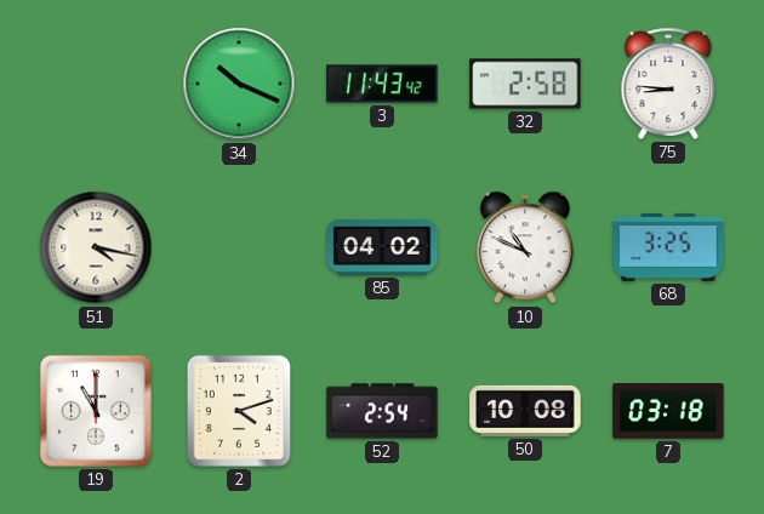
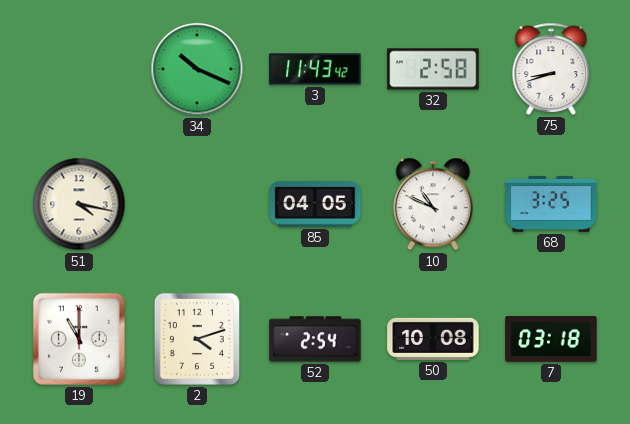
75: 8:46 -> 8:42
85: 04:02 -> 04:05
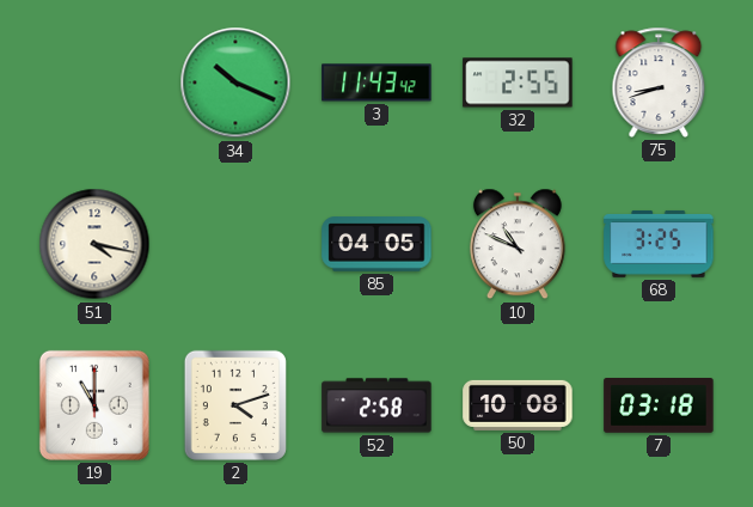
32: 2:58 -> 2:55
52: 2:54 -> 2:58
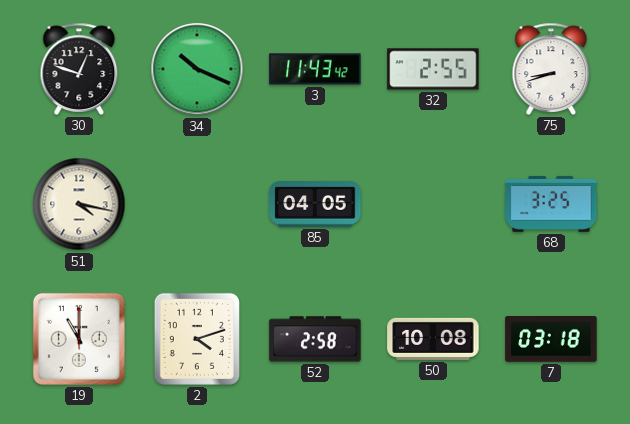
30: none -> 12:48
10: 10:49 -> none
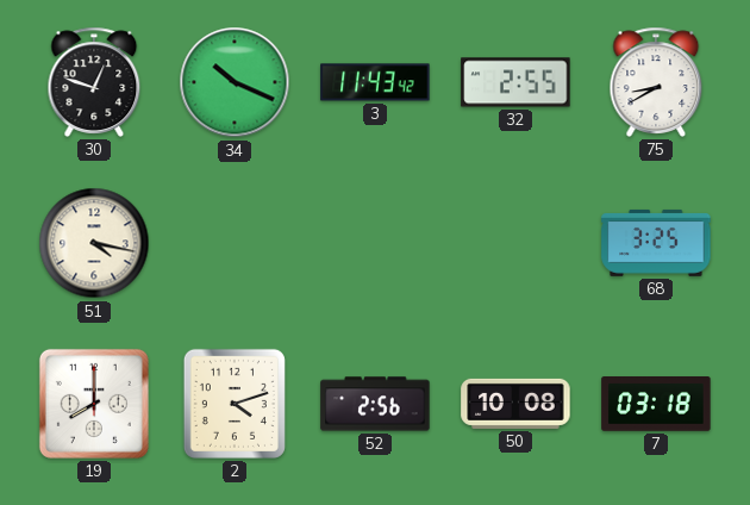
75: 8:42 -> 8:40
85: 04:05 -> none
19: 11:00 -> 8:00
52: 2:58 -> 2:56
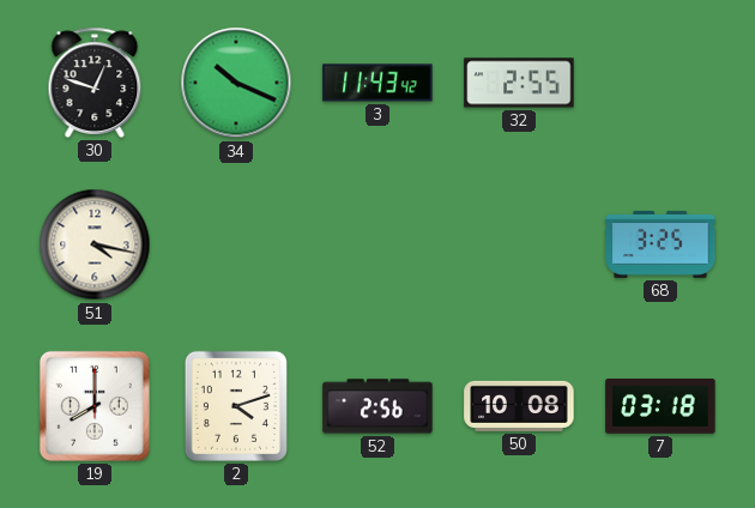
75: 8:40 -> none
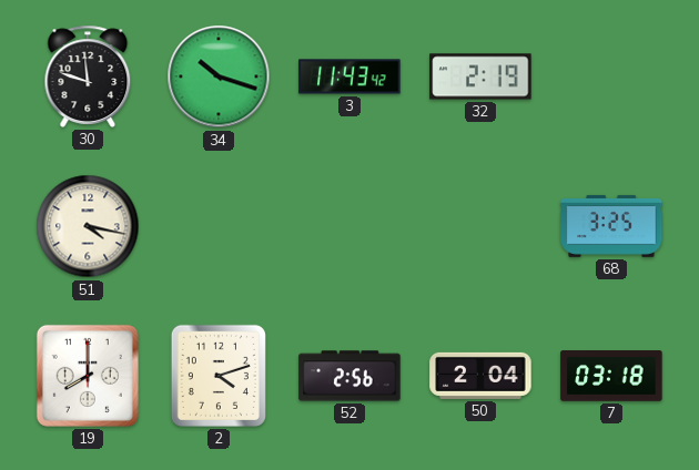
30: 12:48 -> 11:48
34: 10:19 -> 10:18
32: 2:55 -> 2:19
50: 10:08 -> 2:04
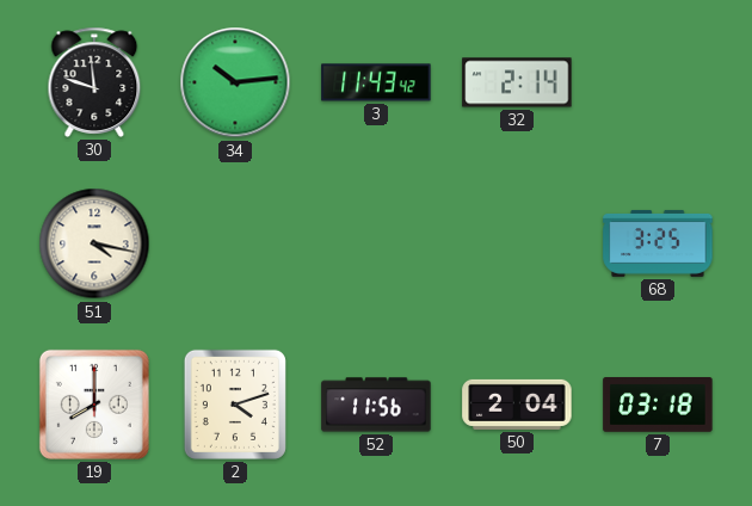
34: 10:18 -> 10:14
32: 2:19 -> 2:14
52: 2:56 -> 11:56
